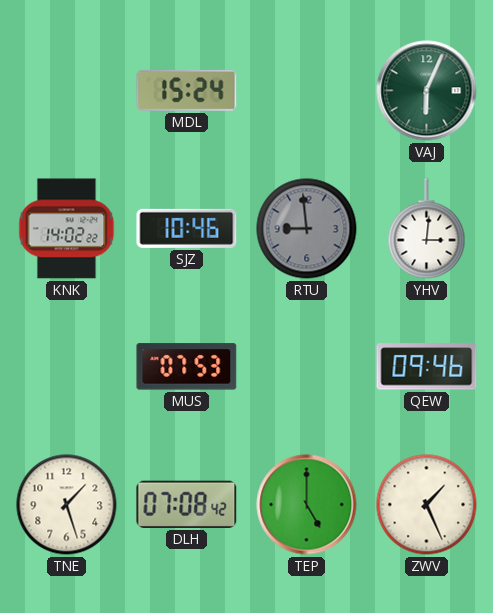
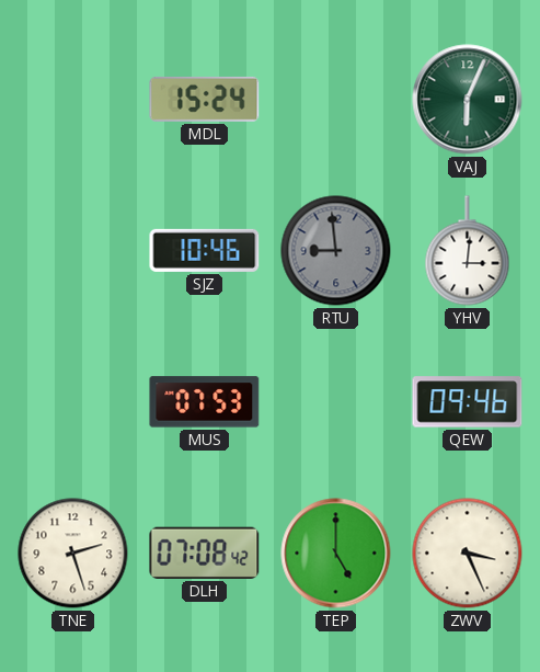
KNK: 14:02 -> none
TNE: 1:27 -> 2:27
ZWV: 1:26 -> 3:26
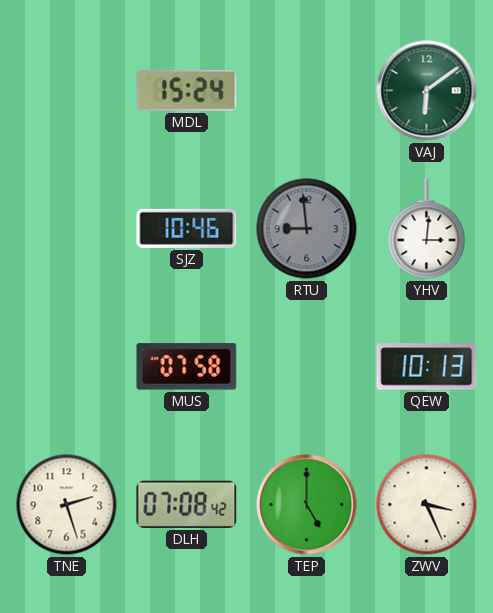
VAJ: 6:04 -> 6:09
MUS: 07:53 -> 07:58
QEW: 09:46 -> 10:13
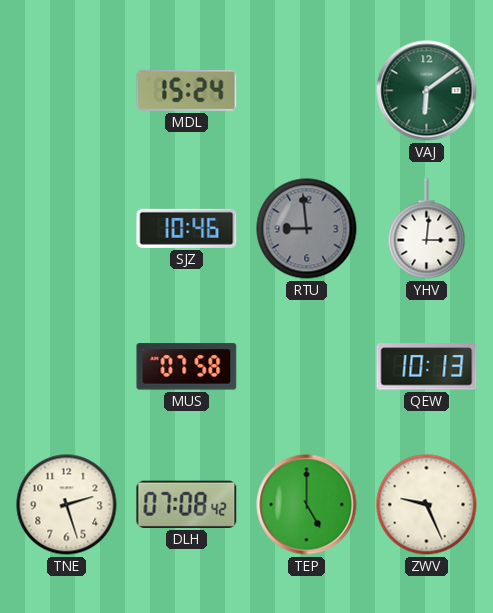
ZWV: 3:26 -> 9:26
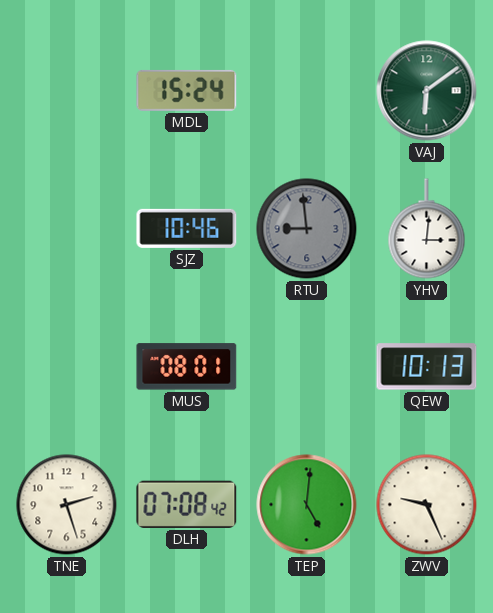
MUS: 07:58 -> 08:01
TEP: 5:00 -> 5:01
